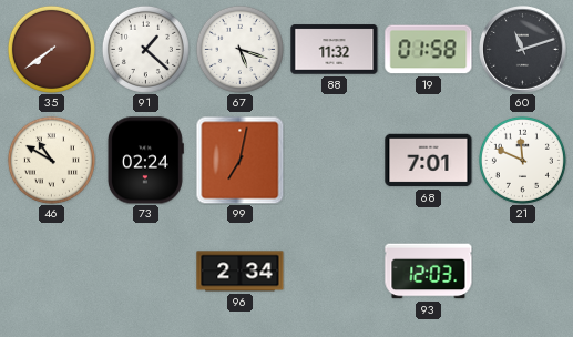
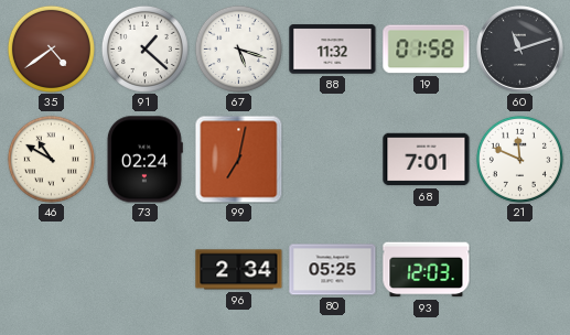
35: 7:39 -> 4:39
80: none -> 05:25
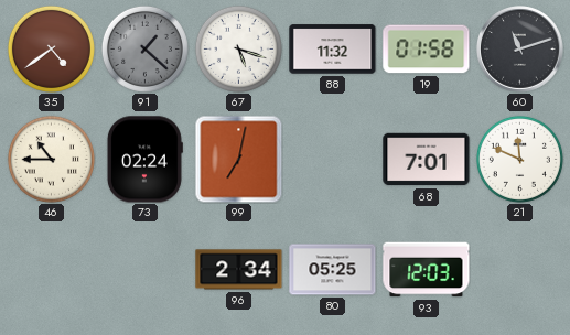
91 dial: white -> grey
46: 10:50 -> 10:45
